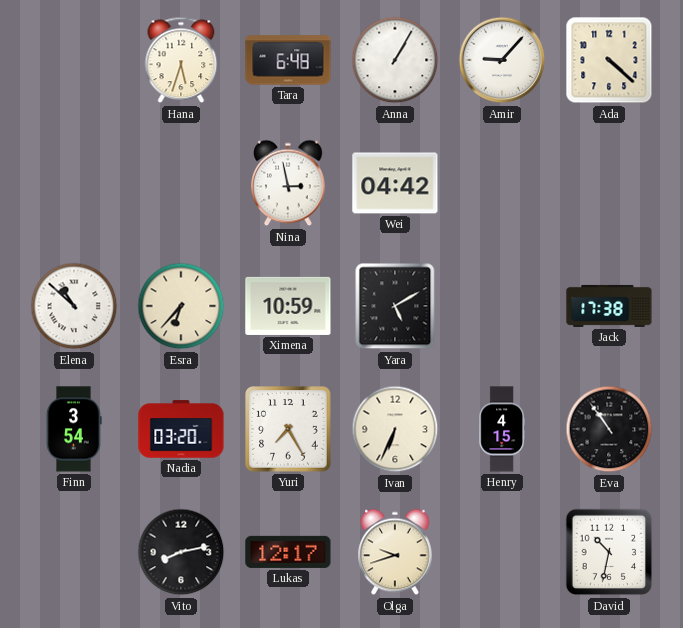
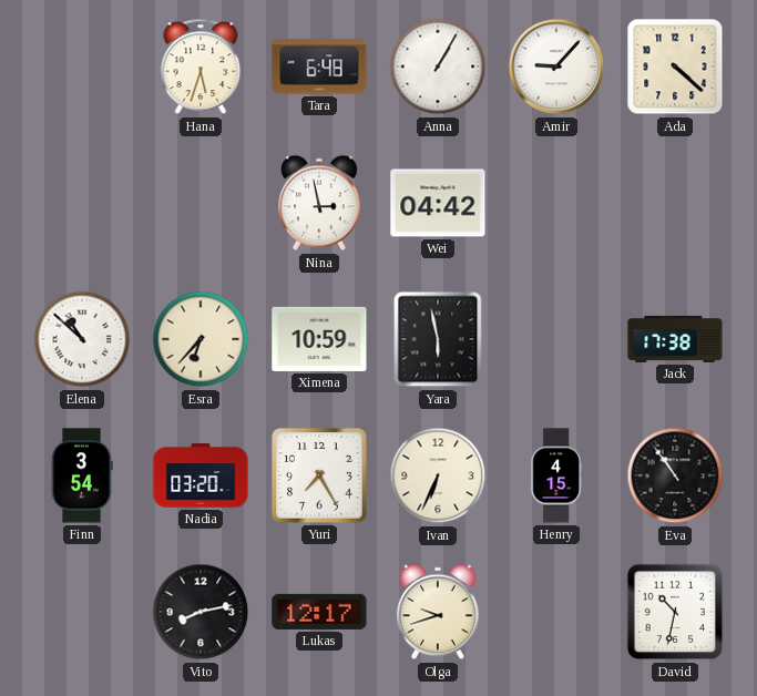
Yara: 5:10 -> 5:58
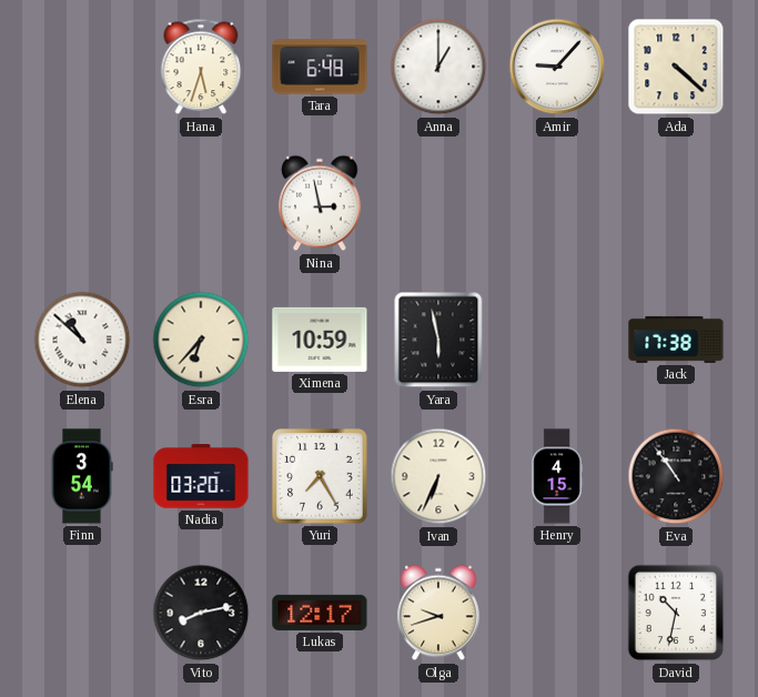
Anna: 1:05 -> 1:00
Wei: 04:42 -> none
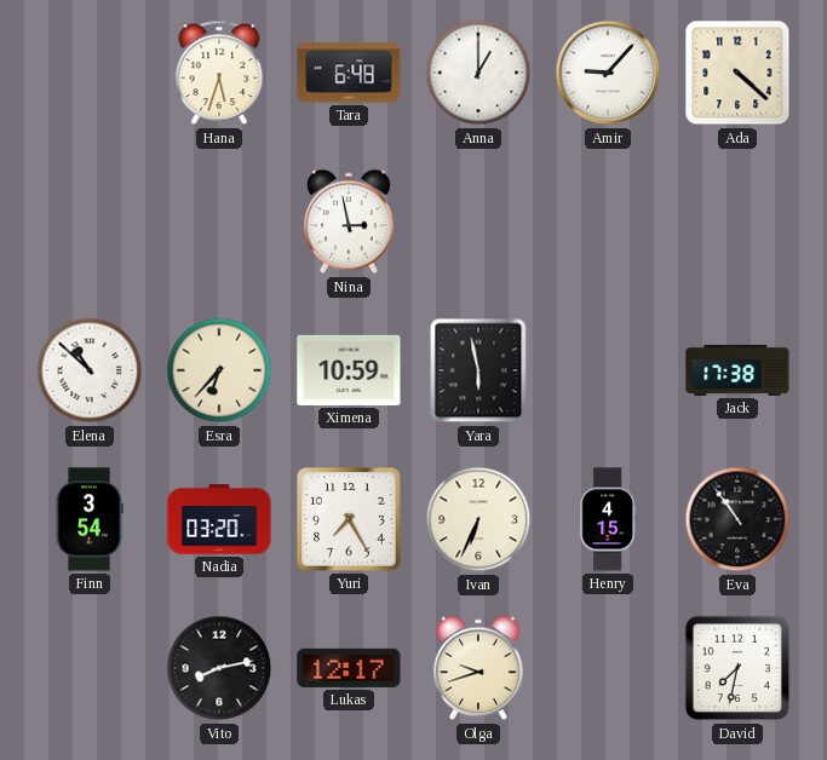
David: 10:32 -> 7:32
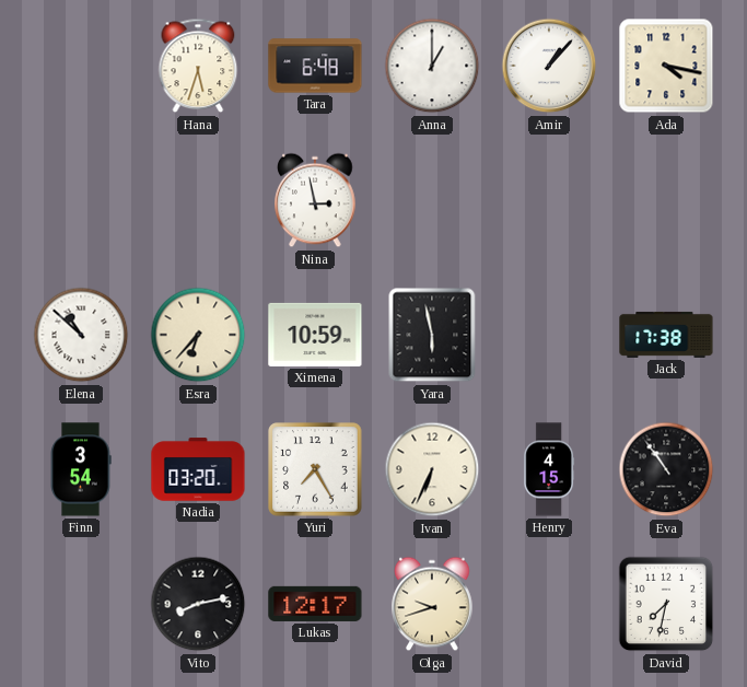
Amir: 9:07 -> 1:07
Ada: 4:22 -> 4:17
